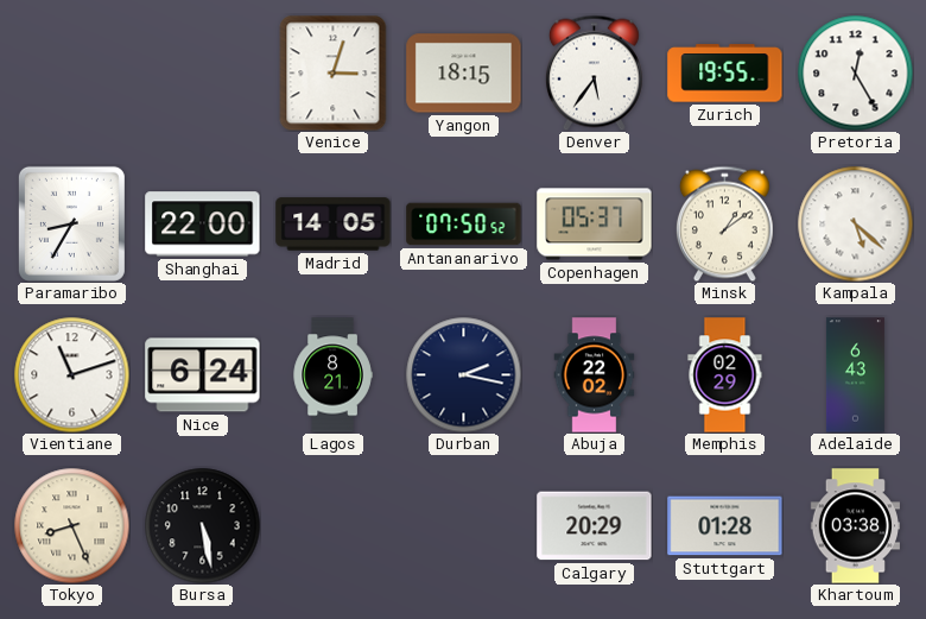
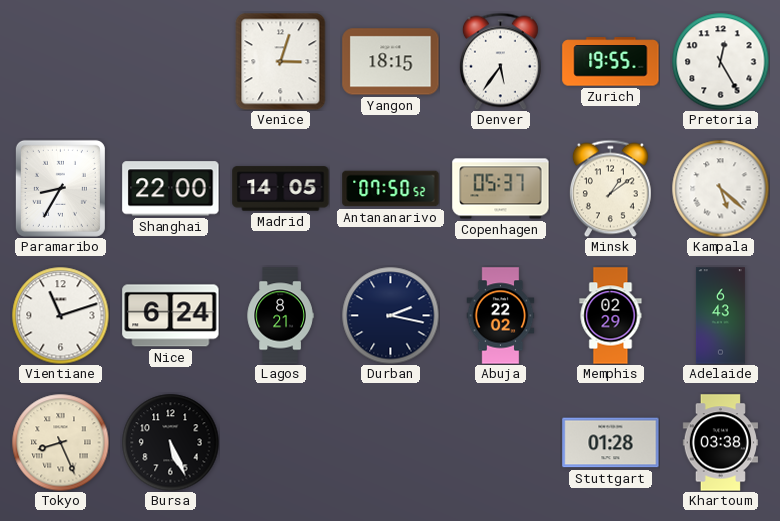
Bursa: 5:28 -> 5:26
Calgary: 20:29 -> none
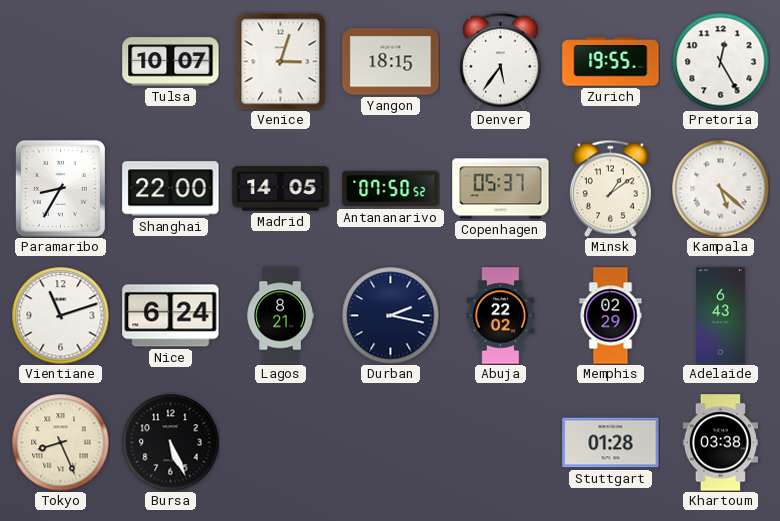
Tulsa: none -> 10:07
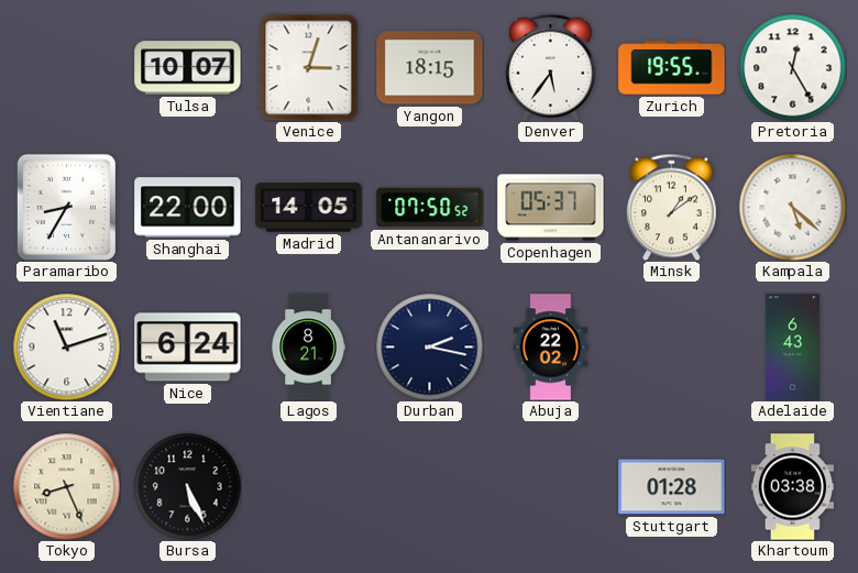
Memphis: 02:29 -> none
